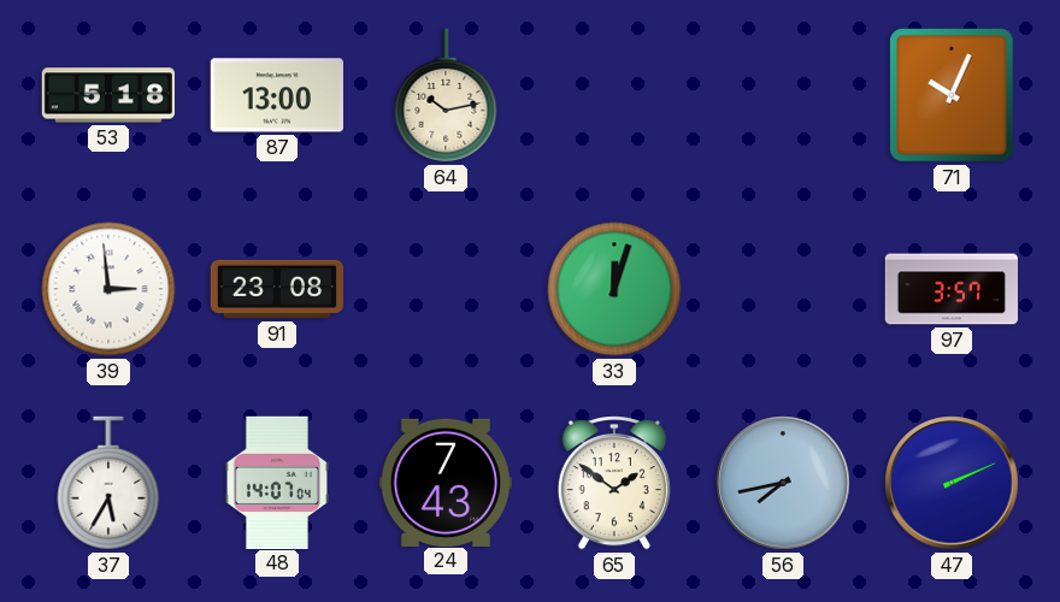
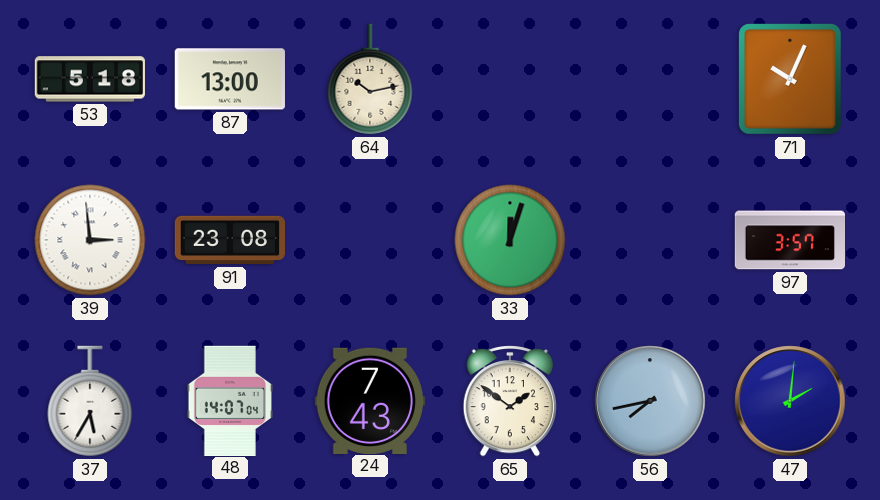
47: 2:11 -> 2:01
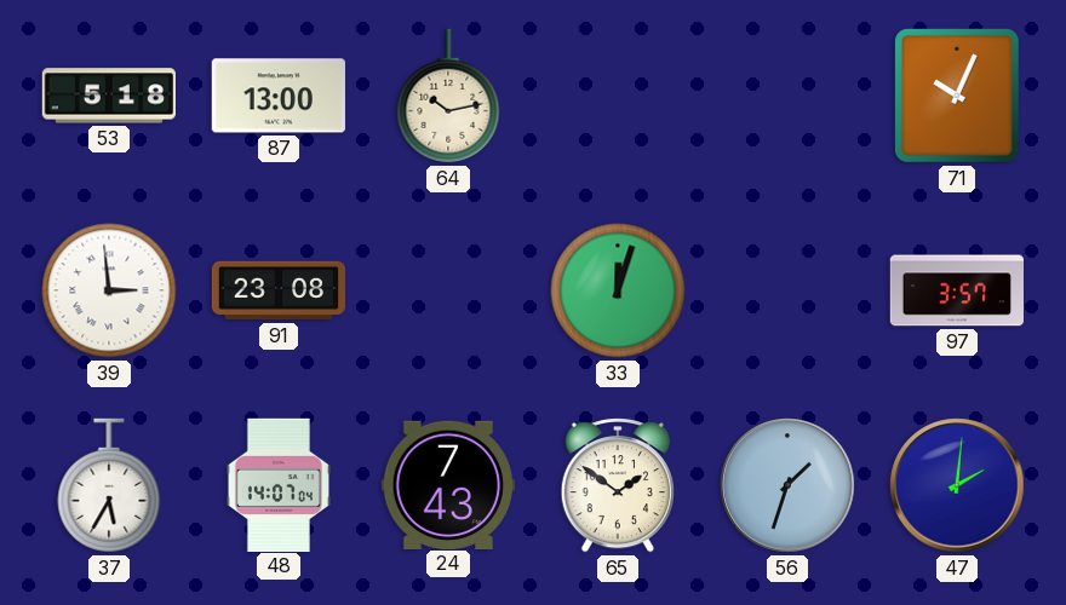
56: 7:43 -> 1:33
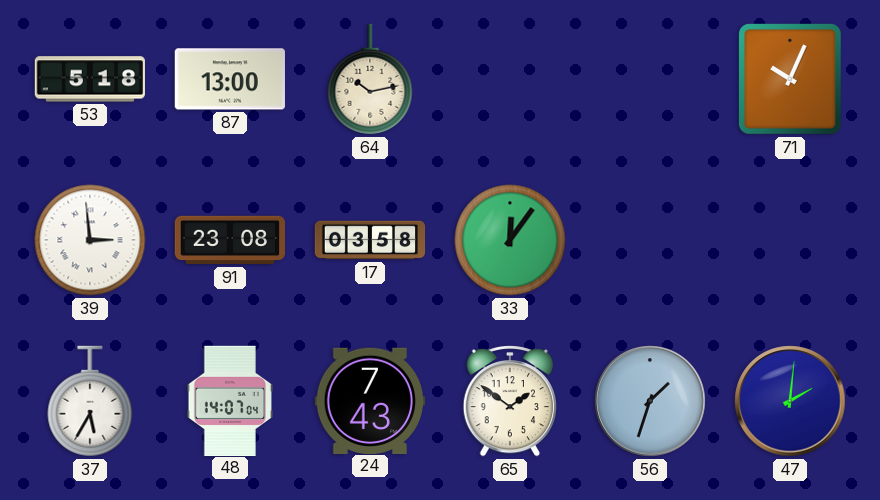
17: none -> 03:58
33: 12:03 -> 12:06
97: 3:57 -> none
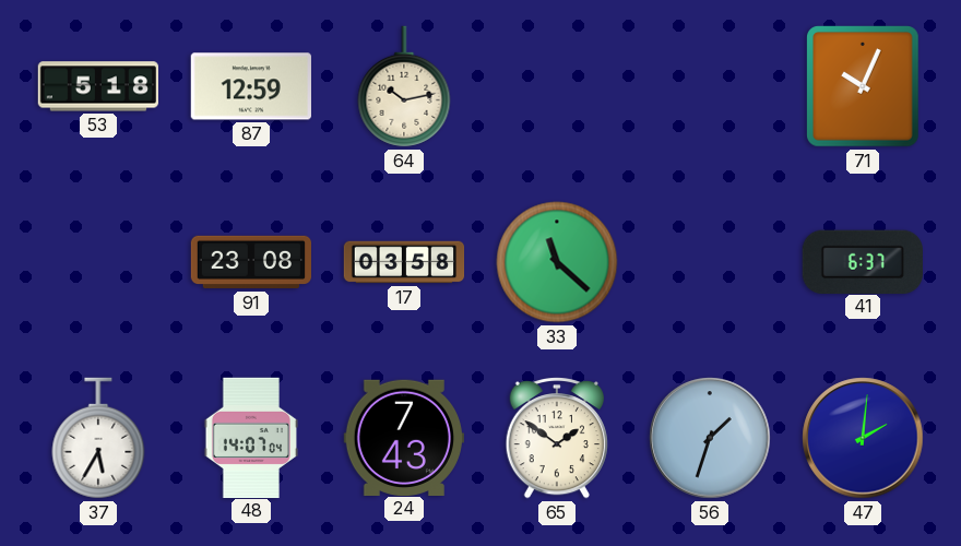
87: 13:00 -> 12:59
39: 2:59 -> none
33: 12:06 -> 11:22
41: none -> 6:37
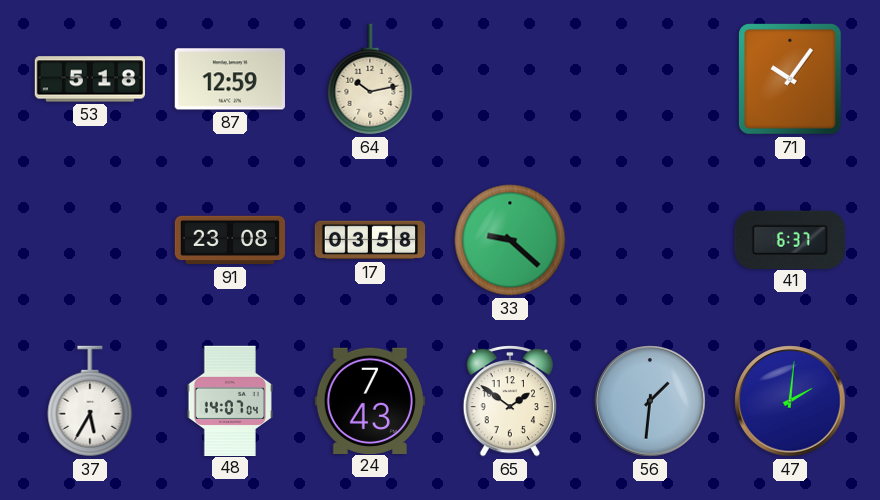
71: 10:04 -> 10:06
33: 11:22 -> 9:22
56: 1:33 -> 1:31
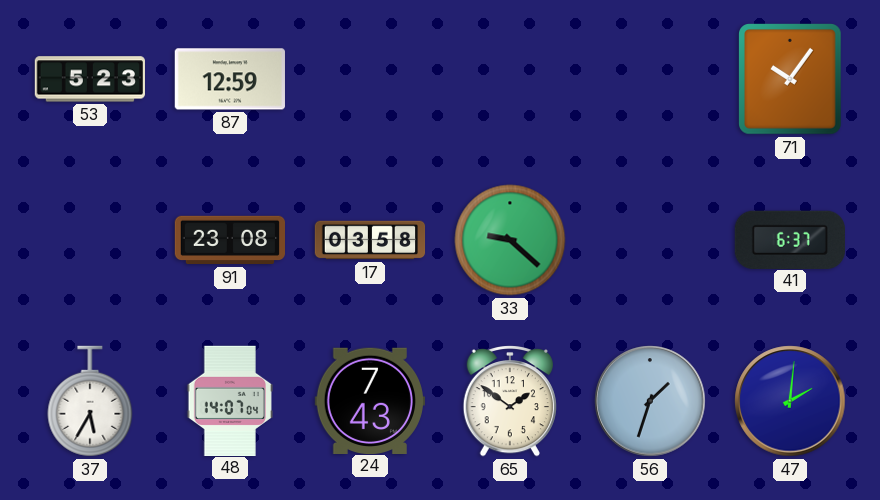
53: 5:18 -> 5:23
64: 10:13 -> none
56: 1:31 -> 1:33
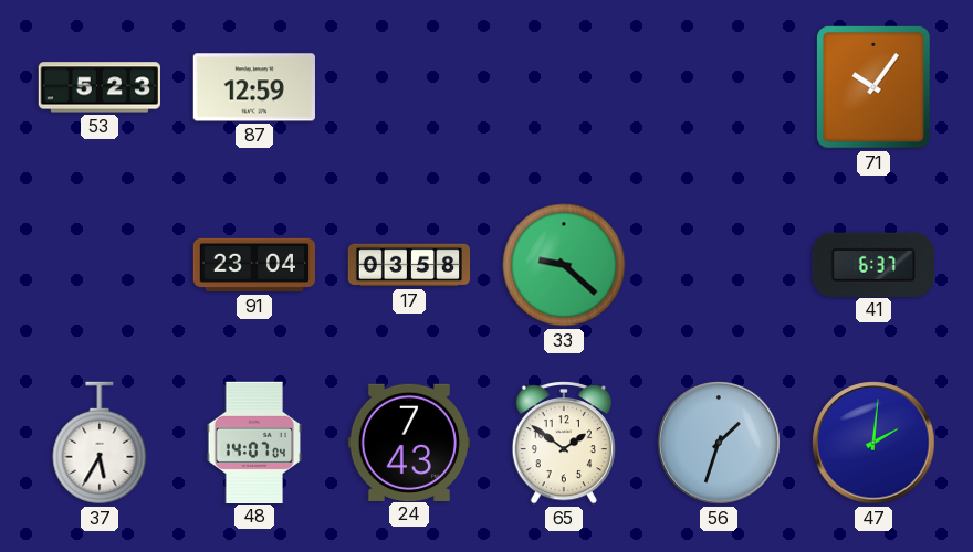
91: 23:08 -> 23:04
